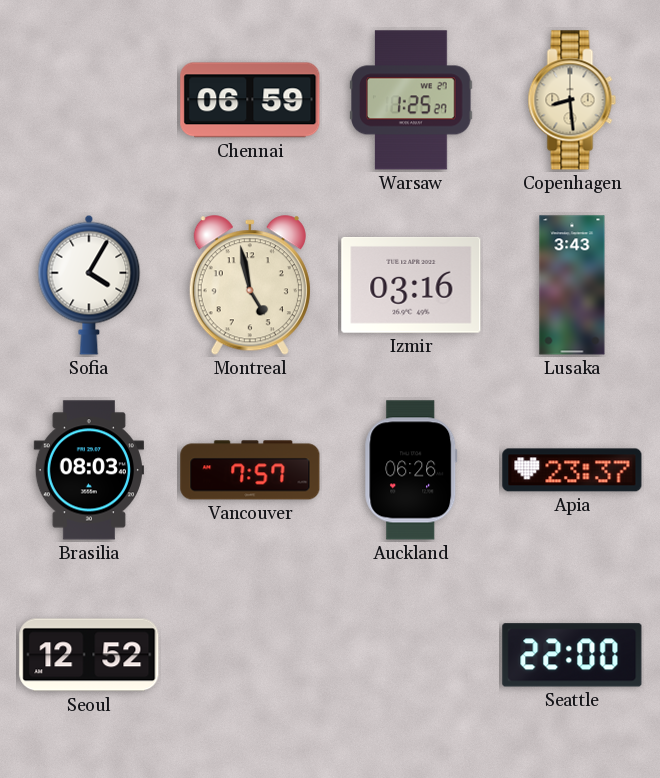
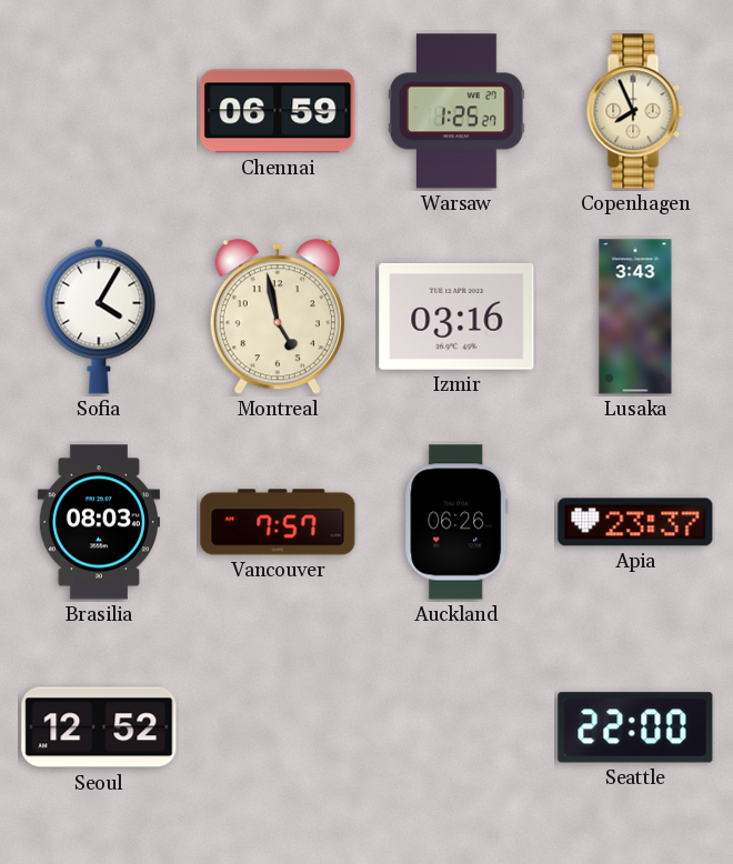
Copenhagen: 8:29 -> 7:56
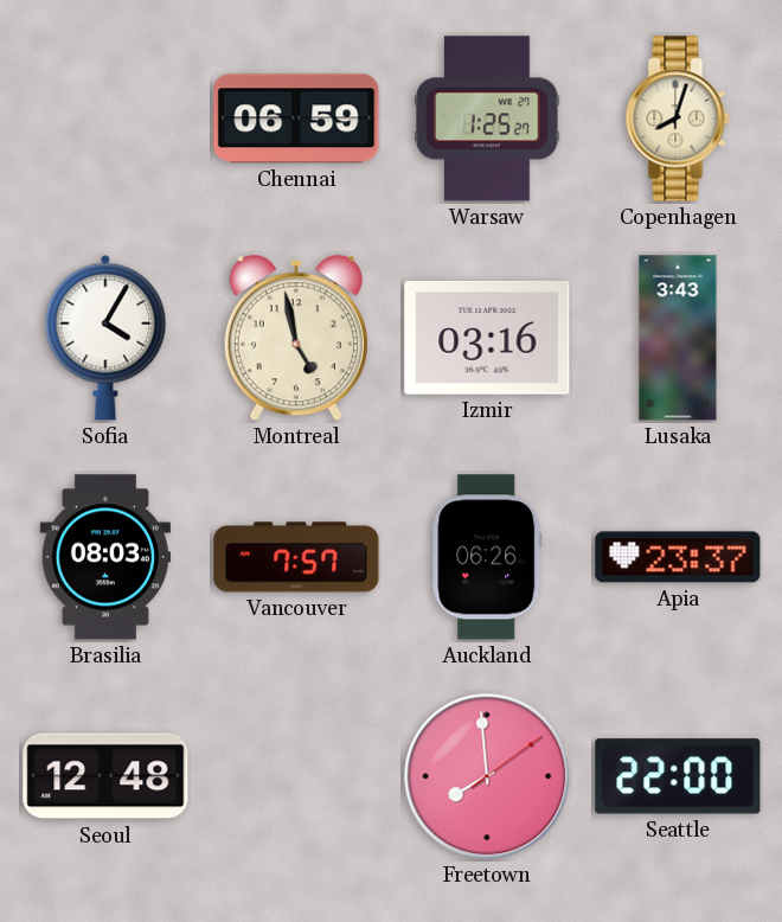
Copenhagen: 7:56 -> 8:03
Seoul: 12:52 -> 12:48
Freetown: none -> 7:59
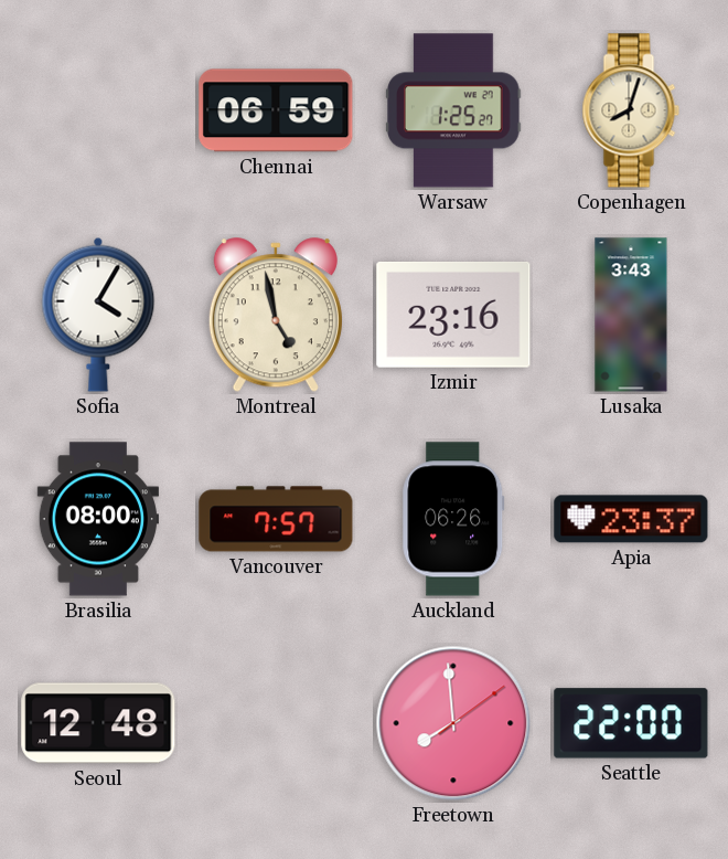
Izmir: 03:16 -> 23:16
Brasilia: 08:03 -> 08:00
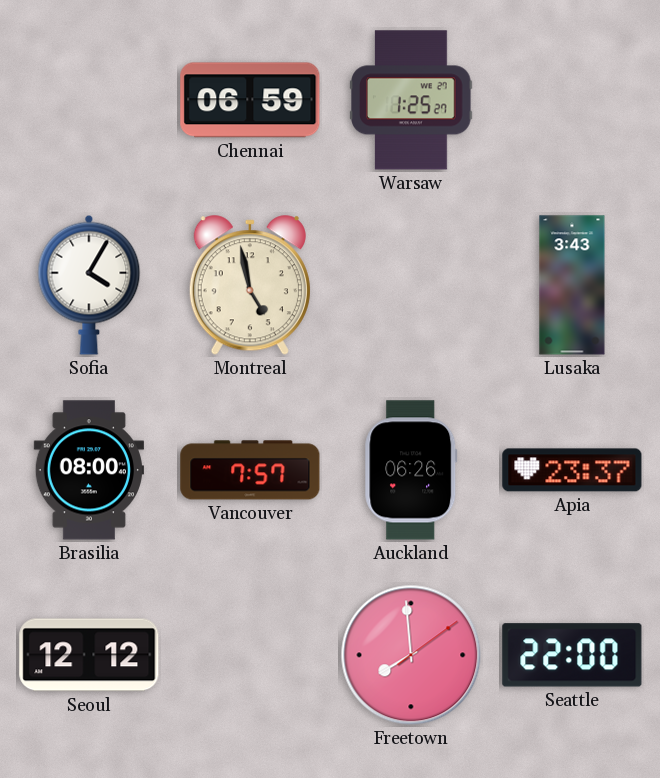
Copenhagen: 8:03 -> none
Izmir: 23:16 -> none
Seoul: 12:48 -> 12:12
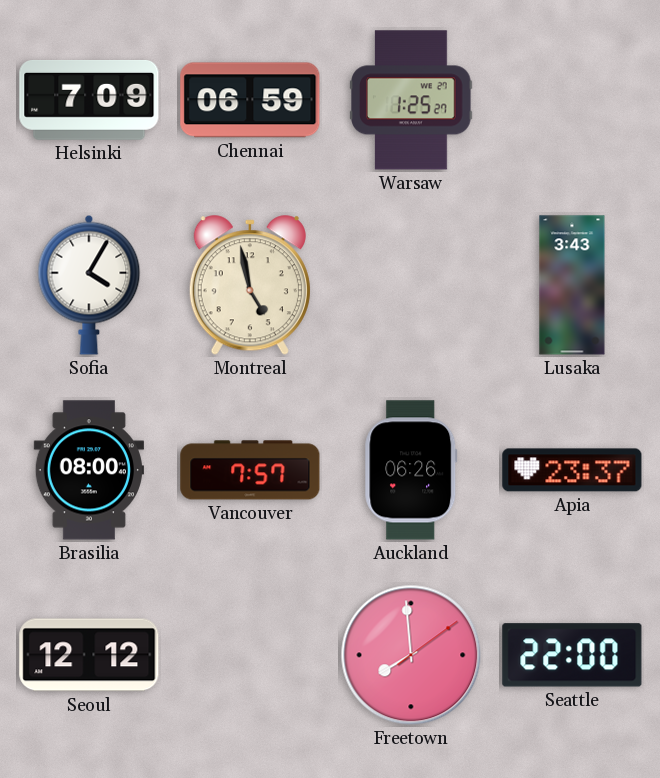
Helsinki: none -> 7:09
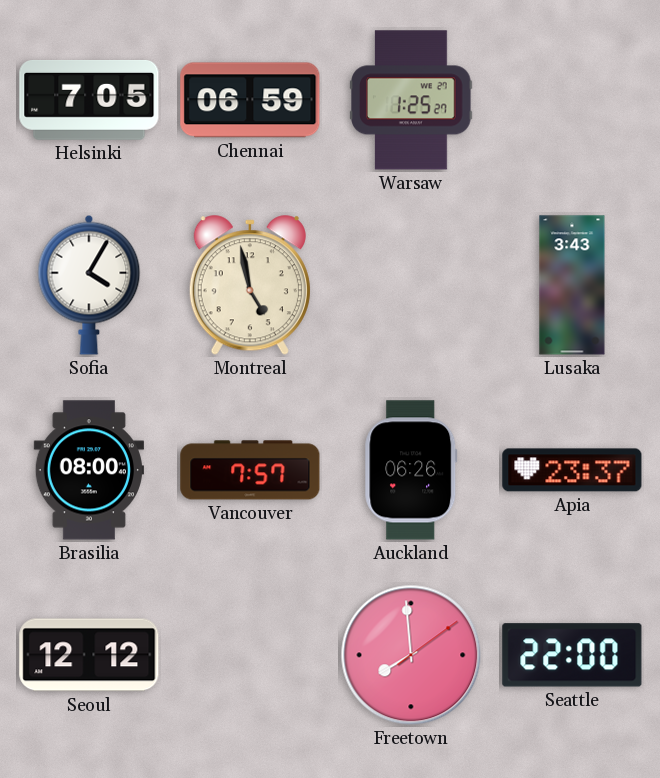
Helsinki: 7:09 -> 7:05
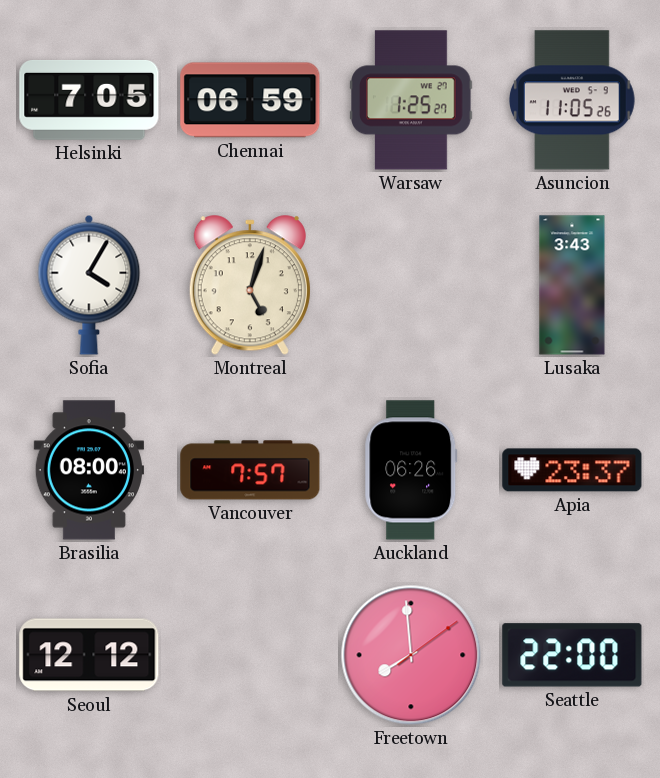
Asuncion: none -> 11:05
Montreal: 4:58 -> 5:03
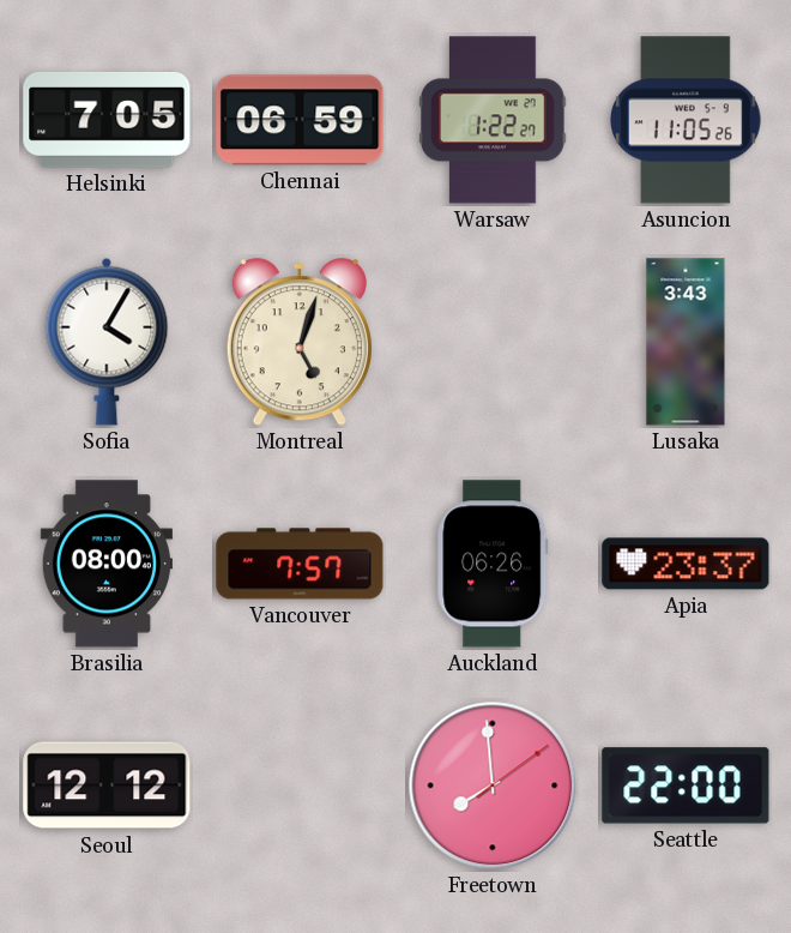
Warsaw: 1:25 -> 1:22
